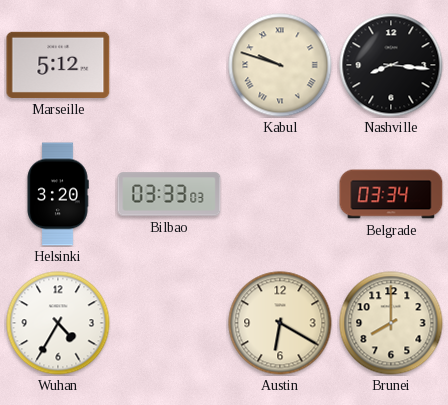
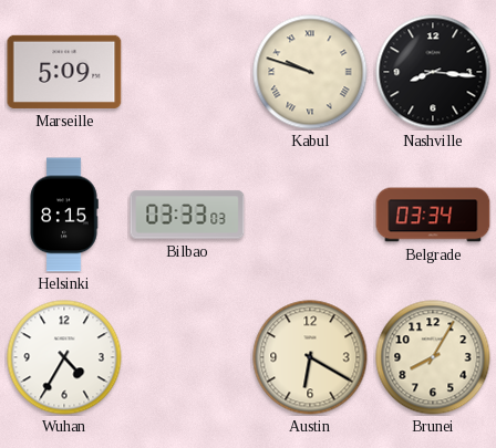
Marseille: 5:12 -> 5:09
Helsinki: 3:20 -> 8:15
Brunei: 8:00 -> 8:05
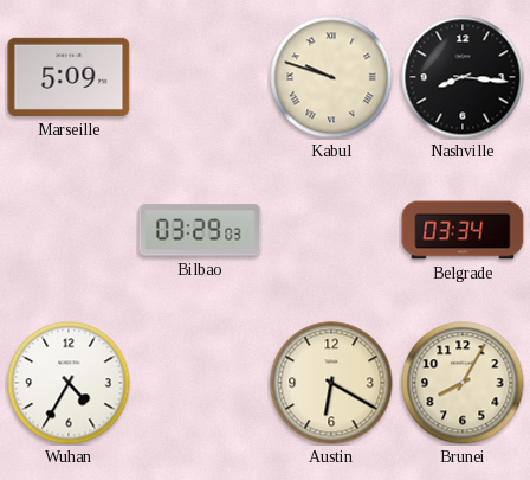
Helsinki: 8:15 -> none
Bilbao: 03:33 -> 03:29
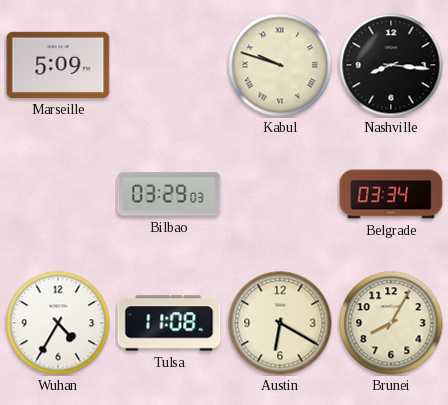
Tulsa: none -> 11:08
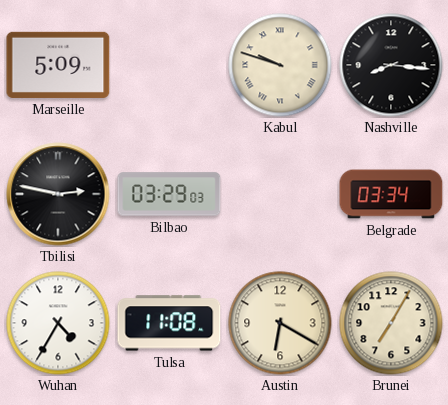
Tbilisi: none -> 2:47
Brunei: 8:05 -> 7:05
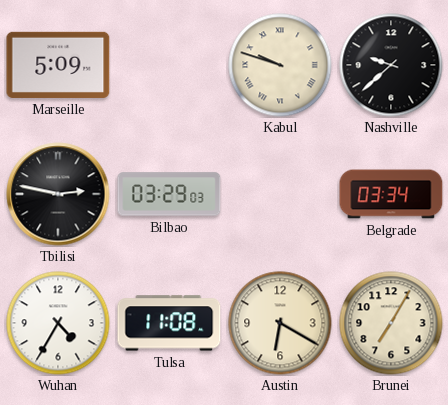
Nashville: 8:16 -> 9:38
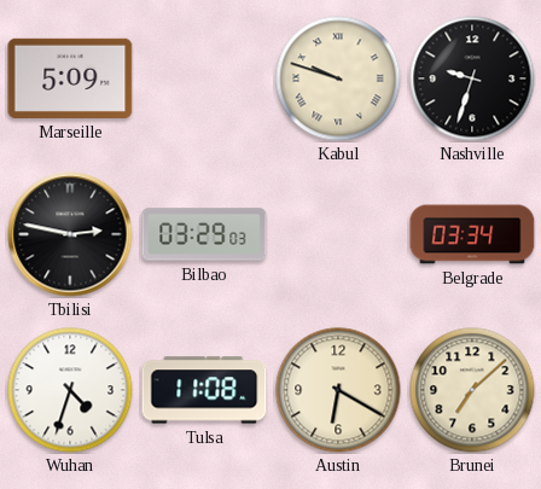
Nashville: 9:38 -> 9:33
Wuhan: 4:35 -> 4:33
Brunei: 7:05 -> 7:08
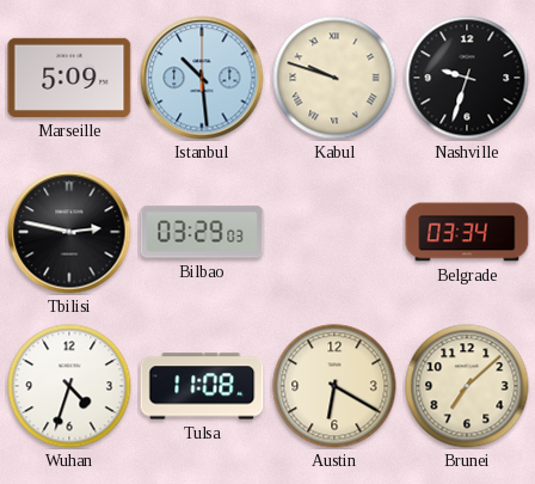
Istanbul: none -> 10:29
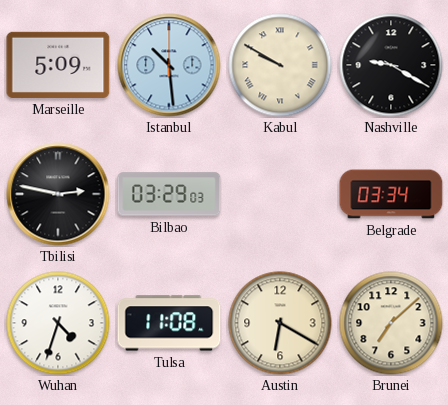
Kabul: 9:48 -> 9:50
Nashville: 9:33 -> 9:20
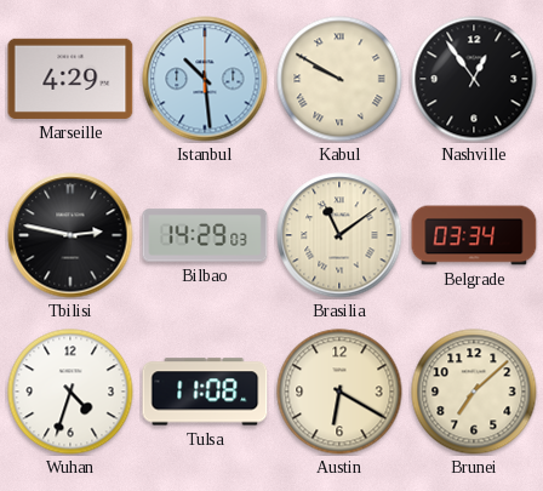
Marseille: 5:09 -> 4:29
Nashville: 9:20 -> 12:54
Bilbao: 03:29 -> 14:29
Brasilia: none -> 11:09
